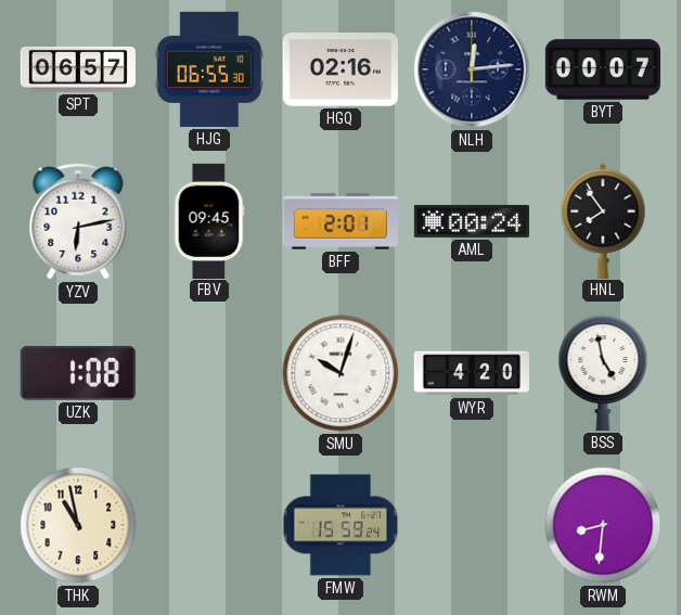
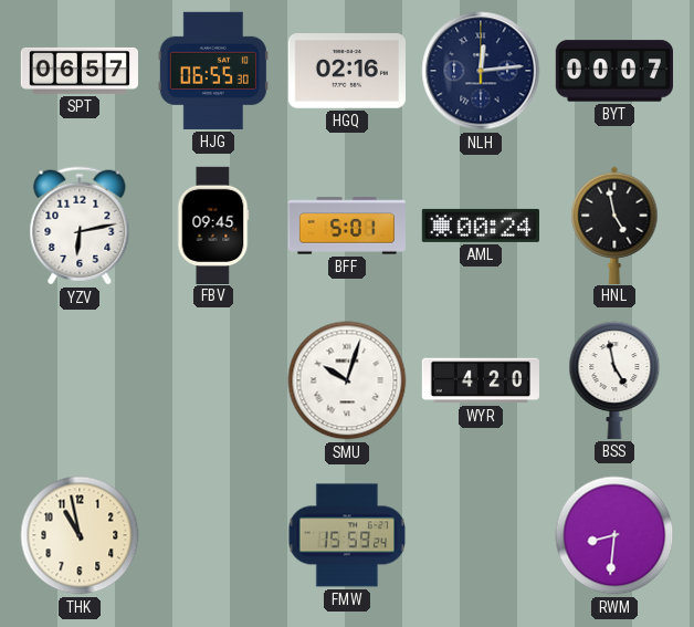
BFF: 2:01 -> 5:01
HNL: 7:54 -> 4:58
UZK: 1:08 -> none
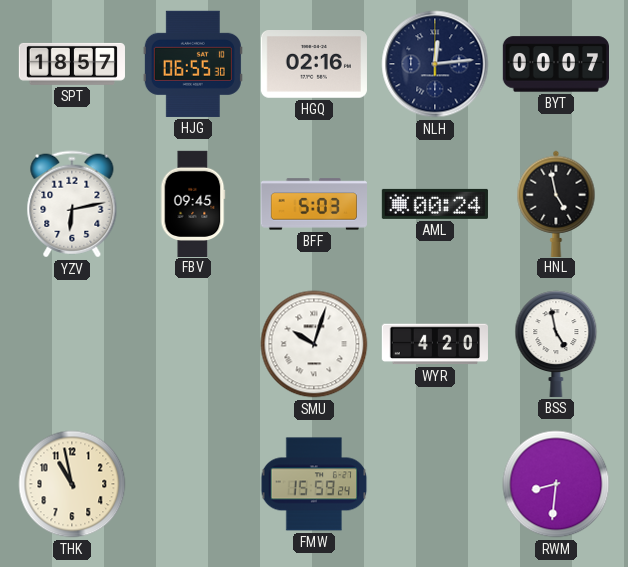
SPT: 06:57 -> 18:57
BFF: 5:01 -> 5:03
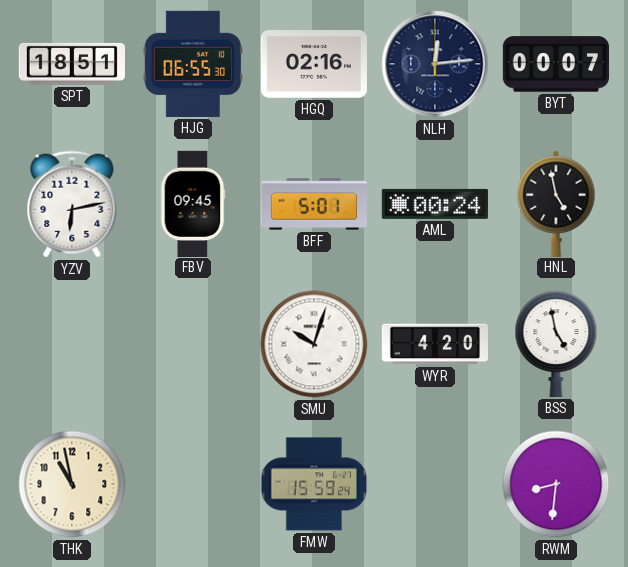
SPT: 18:57 -> 18:51
BFF: 5:03 -> 5:01
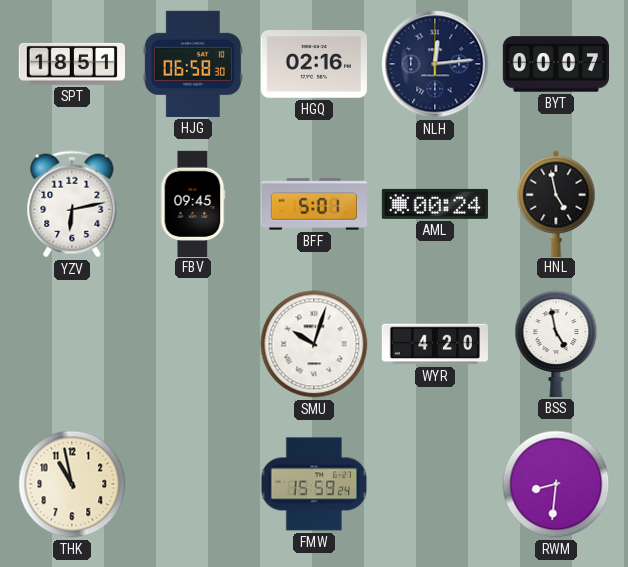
HJG: 06:55 -> 06:58
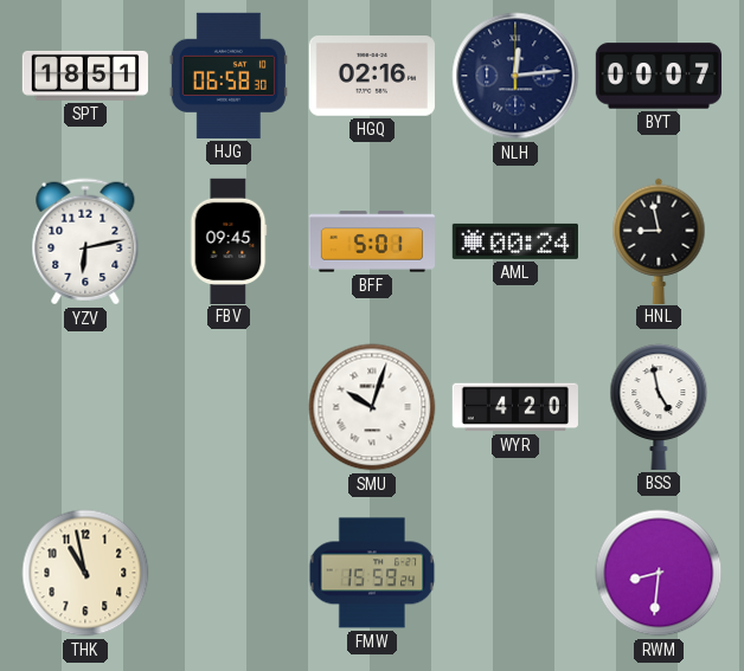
HNL: 4:58 -> 8:58
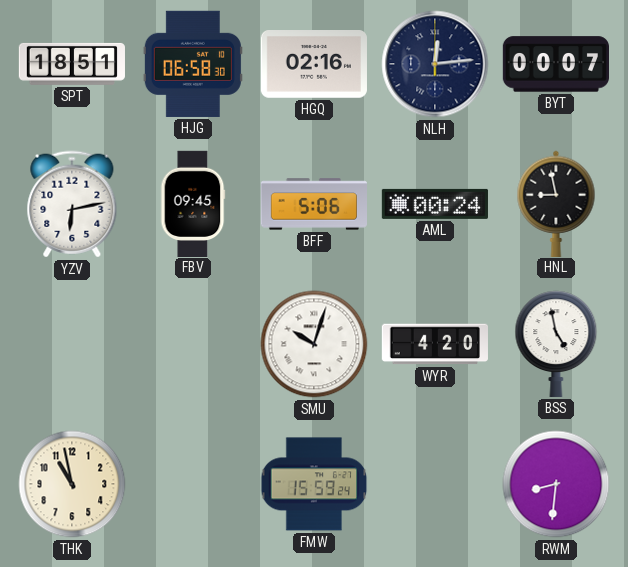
BFF: 5:01 -> 5:06
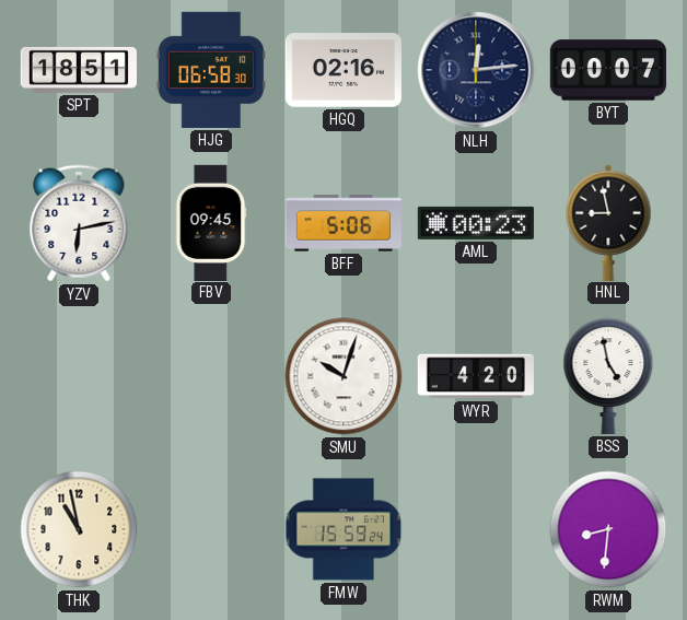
AML: 00:24 -> 00:23
